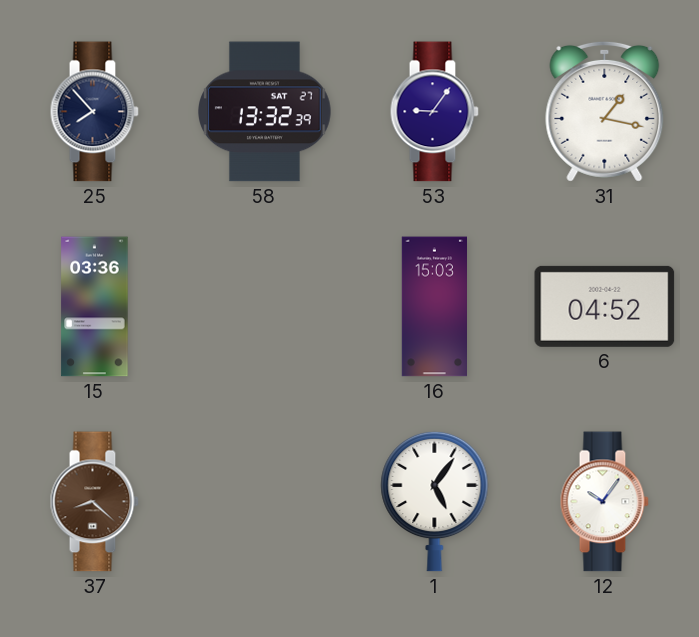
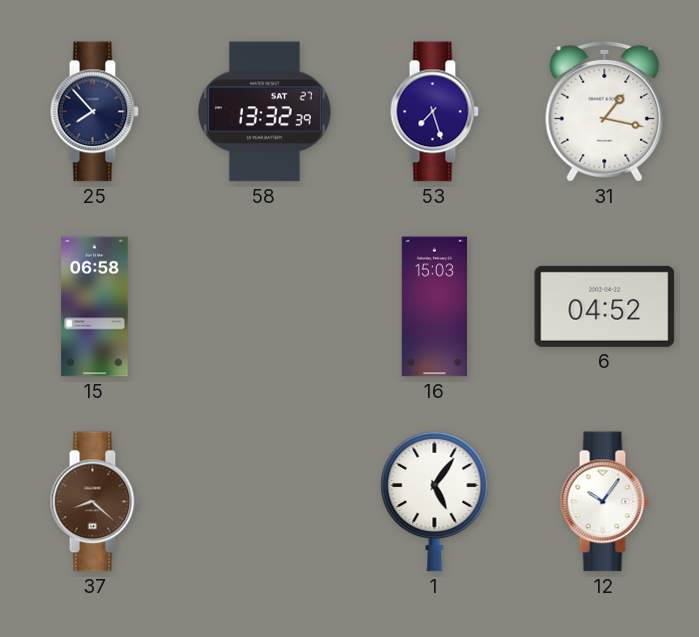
53: 9:06 -> 7:27
15: 03:36 -> 06:58
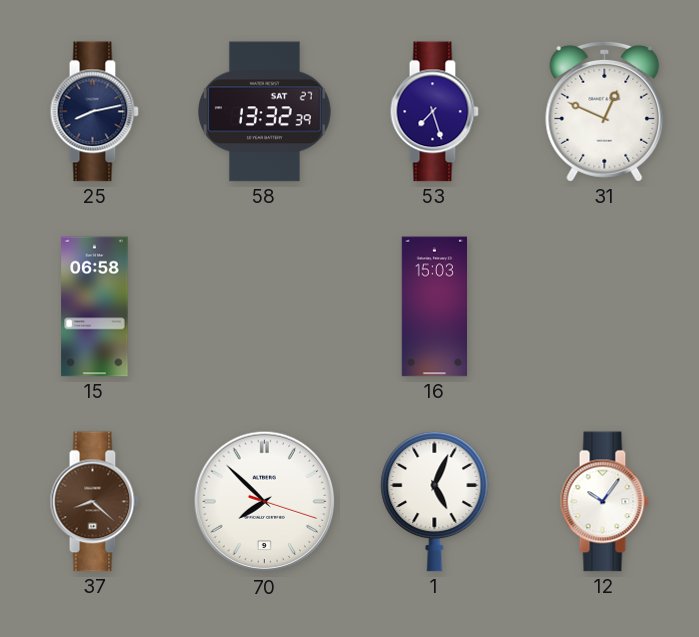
25: 7:53 -> 8:13
31: 1:17 -> 12:49
6: 04:52 -> none
70: none -> 7:52
1: 5:06 -> 5:04
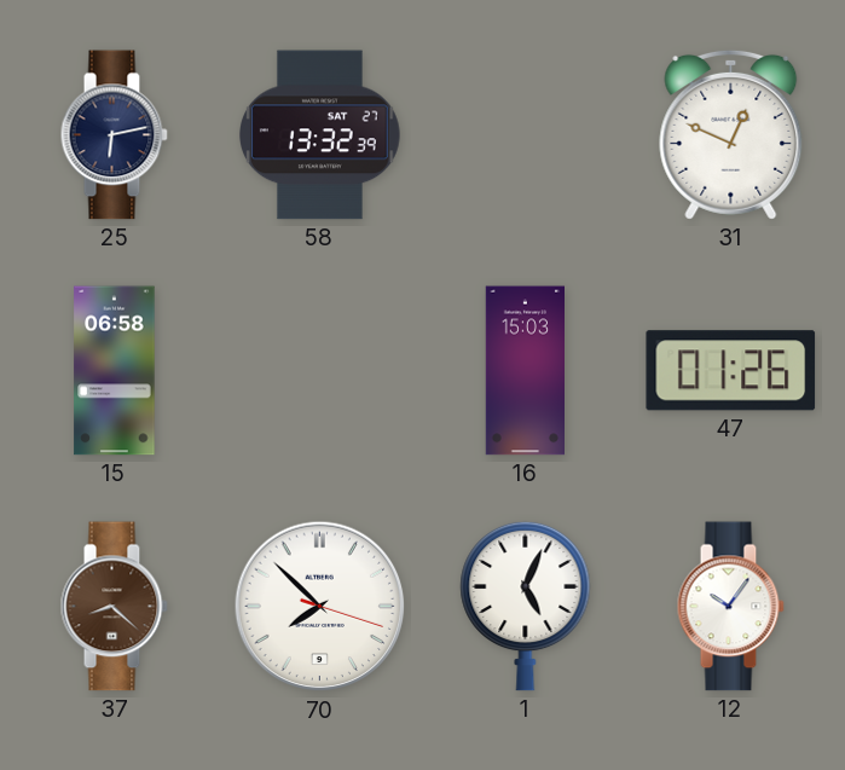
25: 8:13 -> 6:13
53: 7:27 -> none
47: none -> 01:26
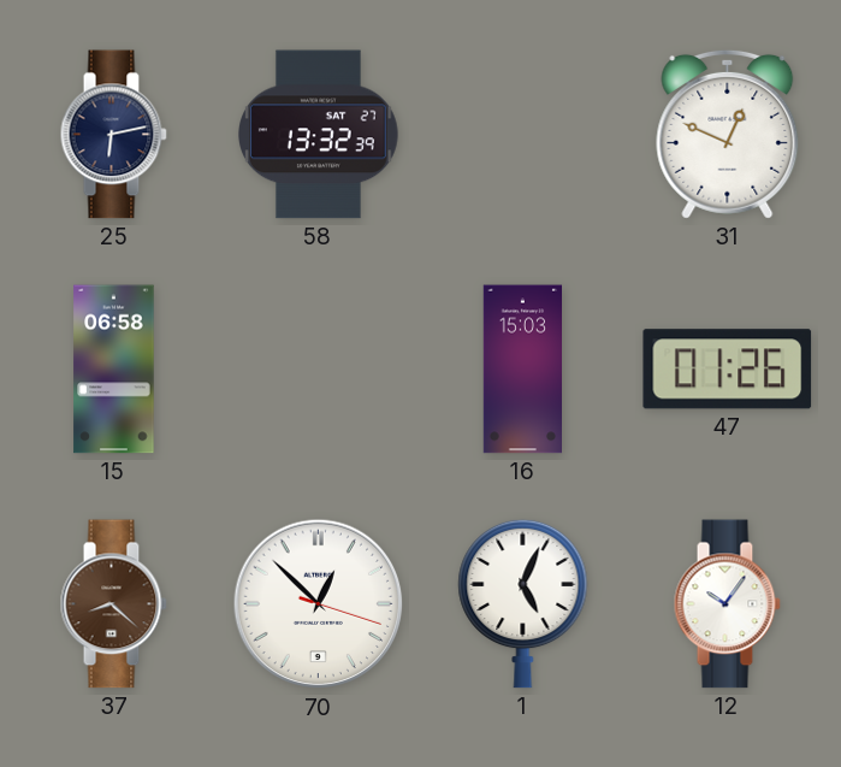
70: 7:52 -> 12:52
